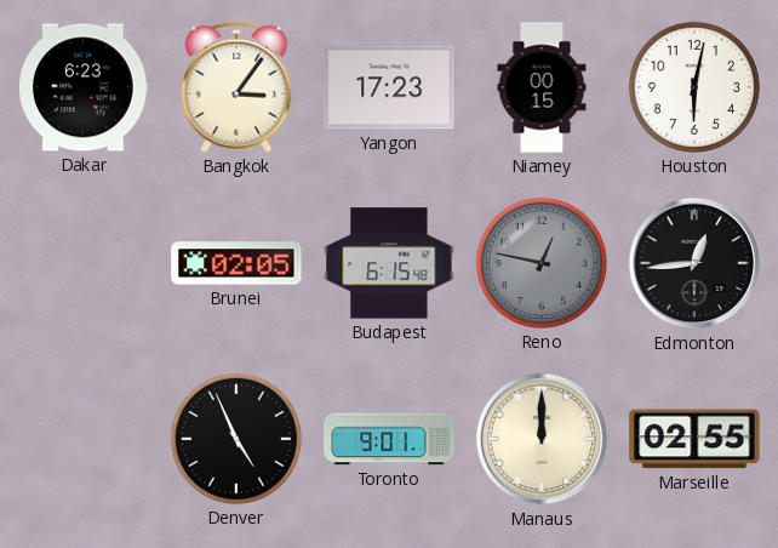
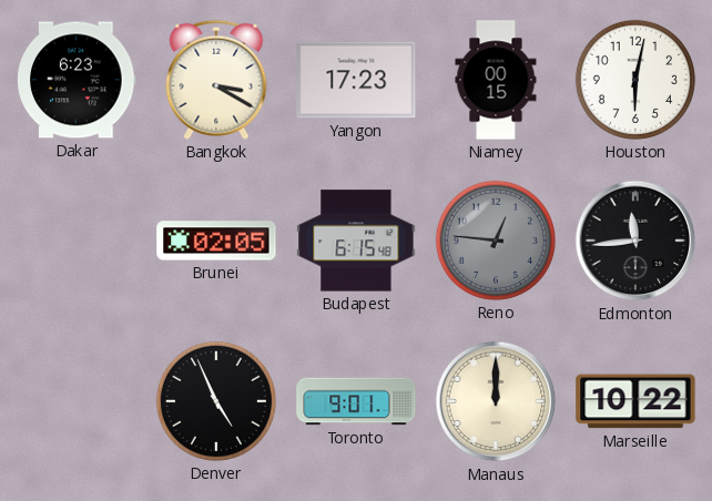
Bangkok: 3:06 -> 3:20
Reno: 12:47 -> 12:46
Edmonton: 12:44 -> 11:44
Marseille: 02:55 -> 10:22
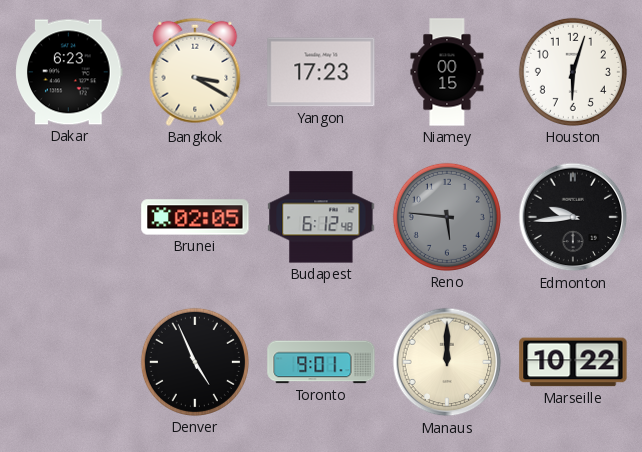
Houston: 6:02 -> 6:03
Budapest: 6:15 -> 6:12
Reno: 12:46 -> 5:46
Edmonton: 11:44 -> 9:44
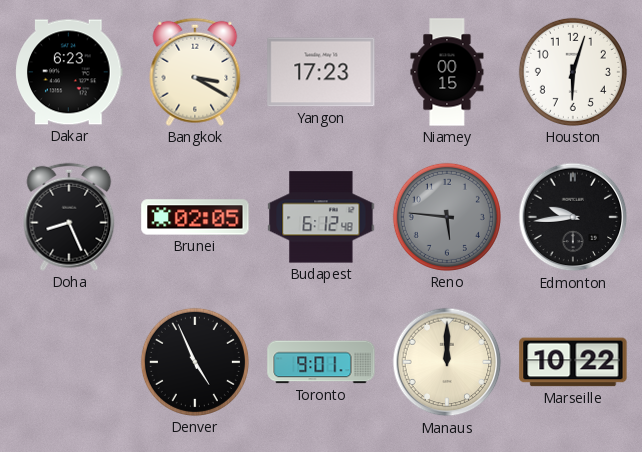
Doha: none -> 8:26
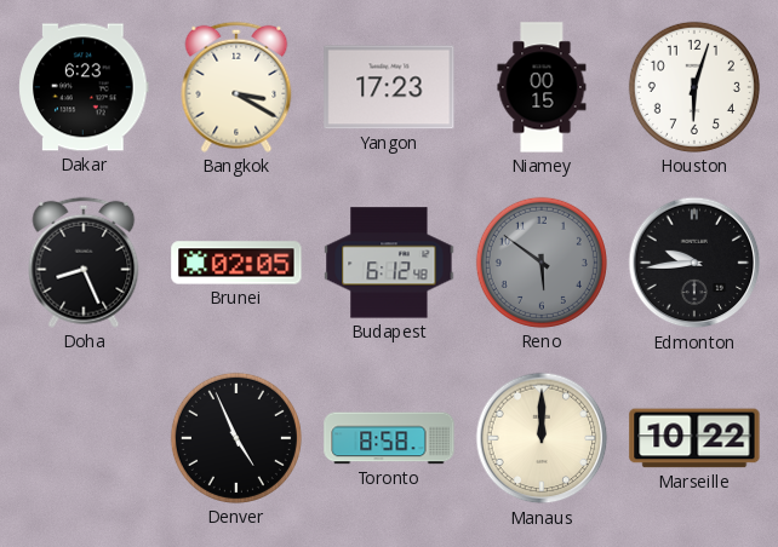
Reno: 5:46 -> 5:51
Toronto: 9:01 -> 8:58
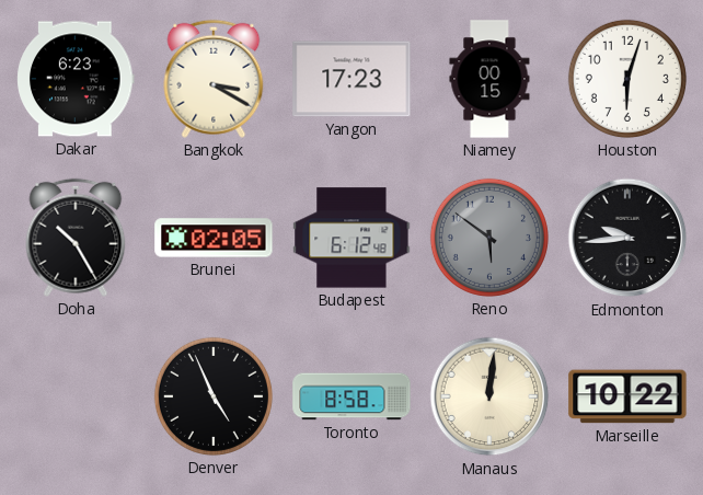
Doha: 8:26 -> 10:25
Manaus: 12:00 -> 12:01
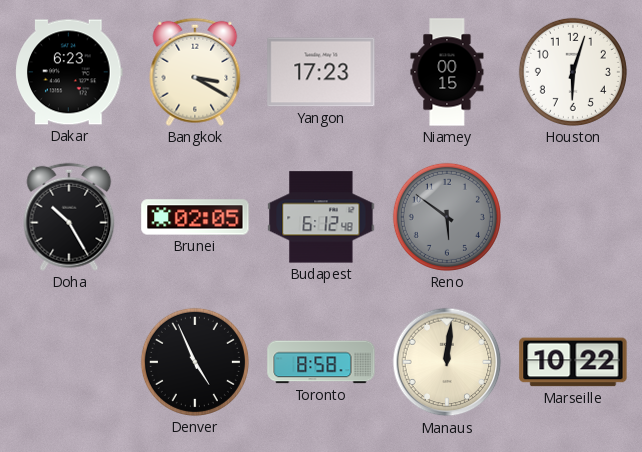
Edmonton: 9:44 -> none
